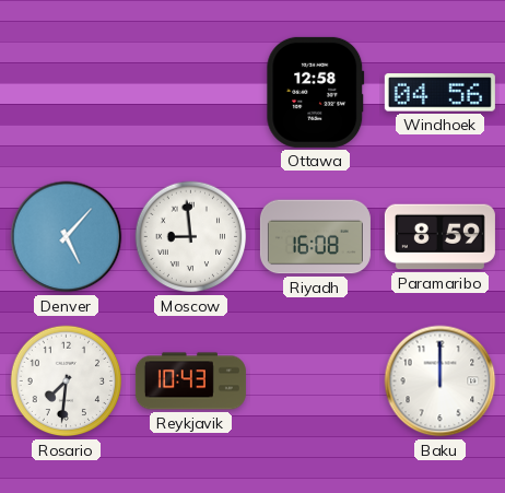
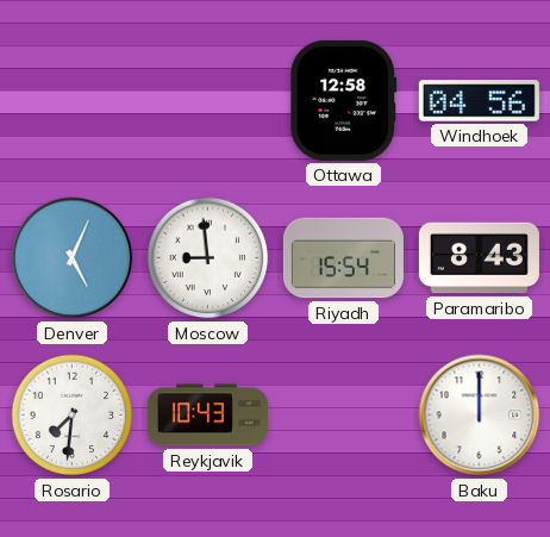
Denver: 5:07 -> 5:04
Riyadh: 16:08 -> 15:54
Paramaribo: 8:59 -> 8:43
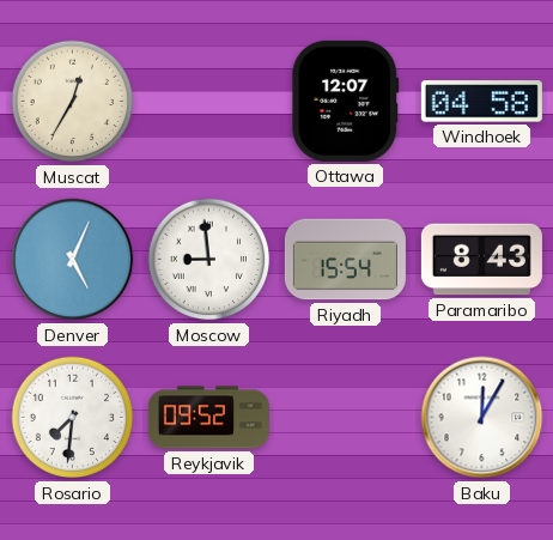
Muscat: none -> 12:35
Ottawa: 12:58 -> 12:07
Windhoek: 04:56 -> 04:58
Reykjavik: 10:43 -> 09:52
Baku: 12:00 -> 12:05
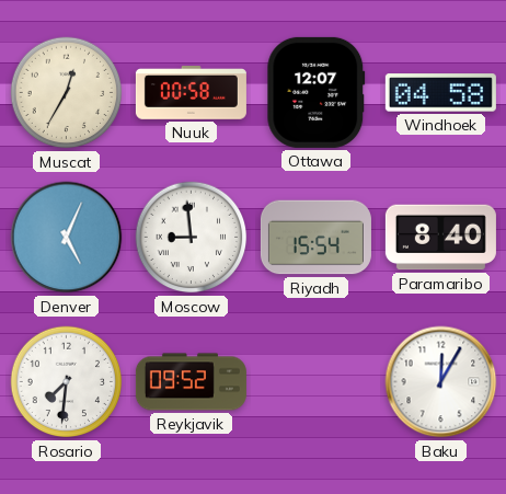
Nuuk: none -> 00:58
Paramaribo: 8:43 -> 8:40
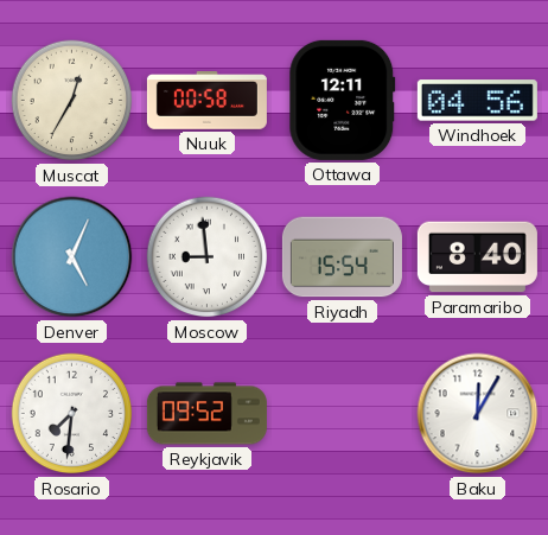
Ottawa: 12:07 -> 12:11
Windhoek: 04:58 -> 04:56
